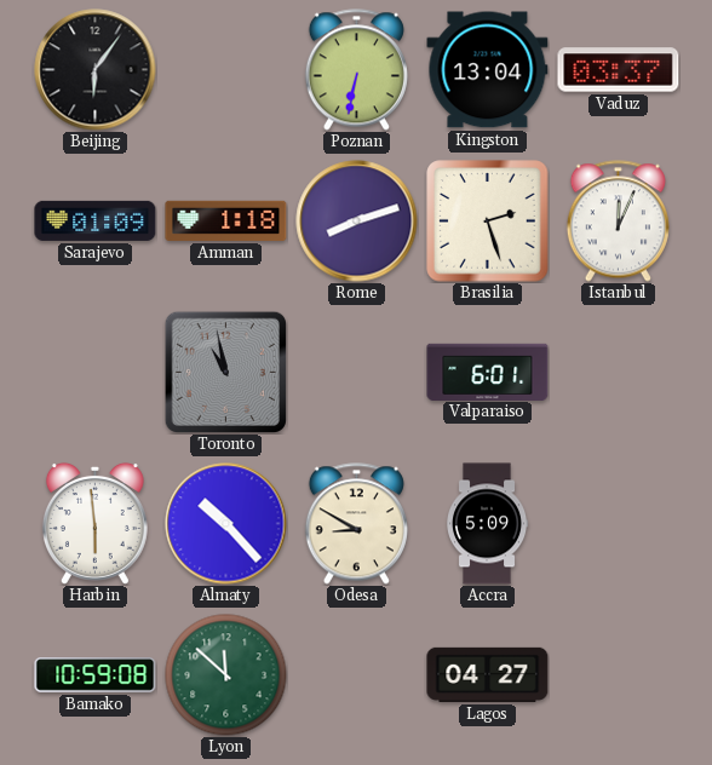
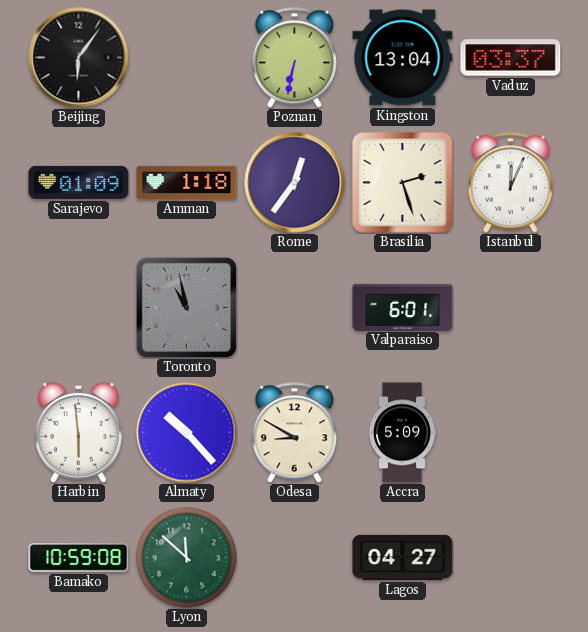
Rome: 8:12 -> 12:36
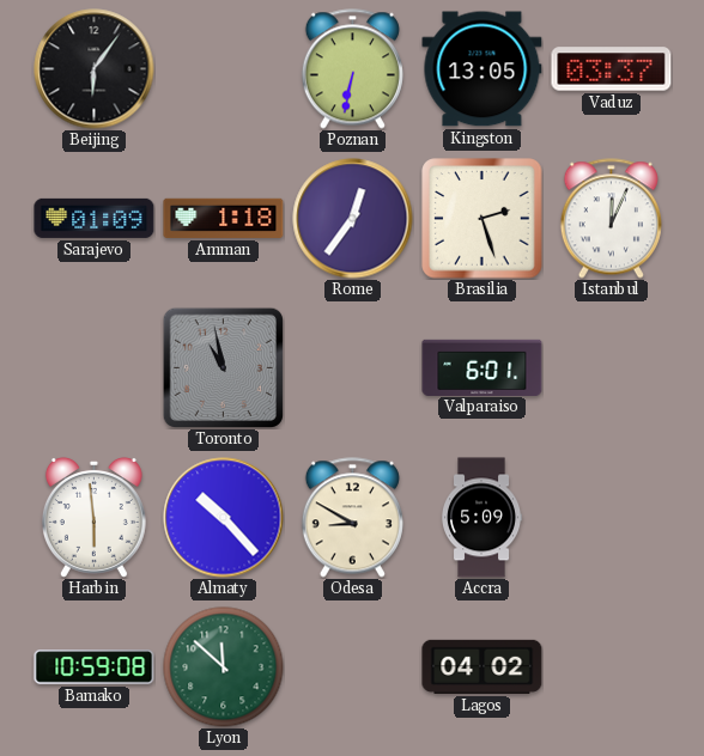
Kingston: 13:04 -> 13:05
Lagos: 04:27 -> 04:02
